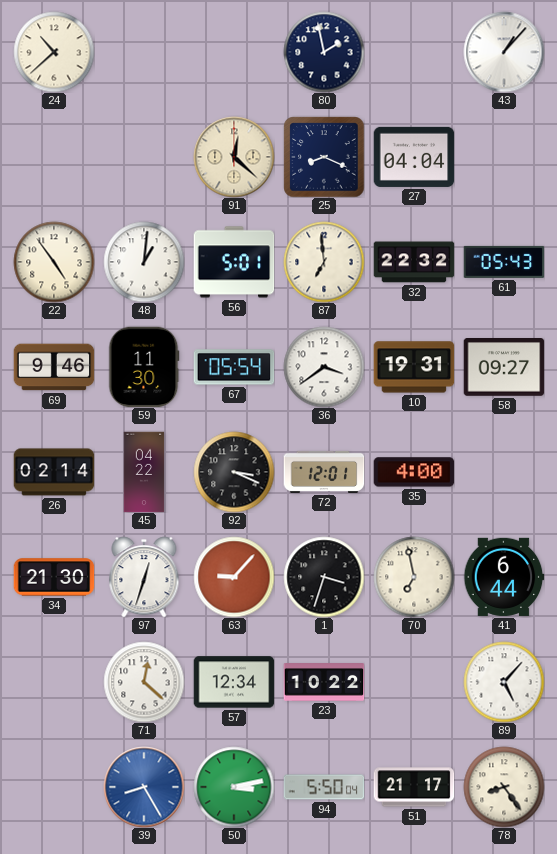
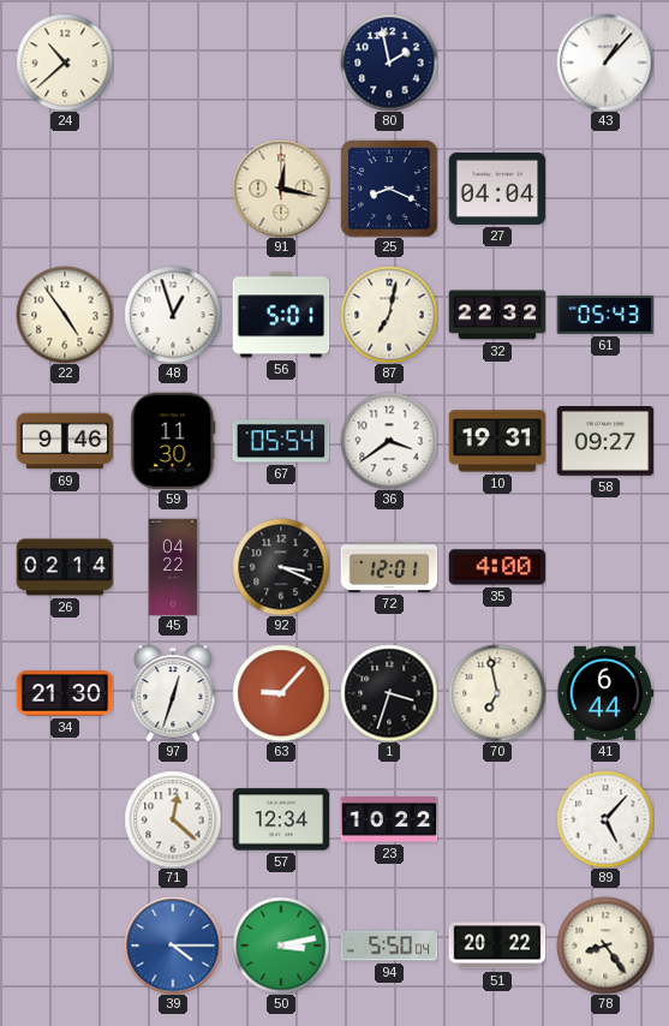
91: 12:22 -> 12:17
48: 1:01 -> 12:57
87: 6:59 -> 7:02
39: 8:25 -> 4:15
51: 21:17 -> 20:22
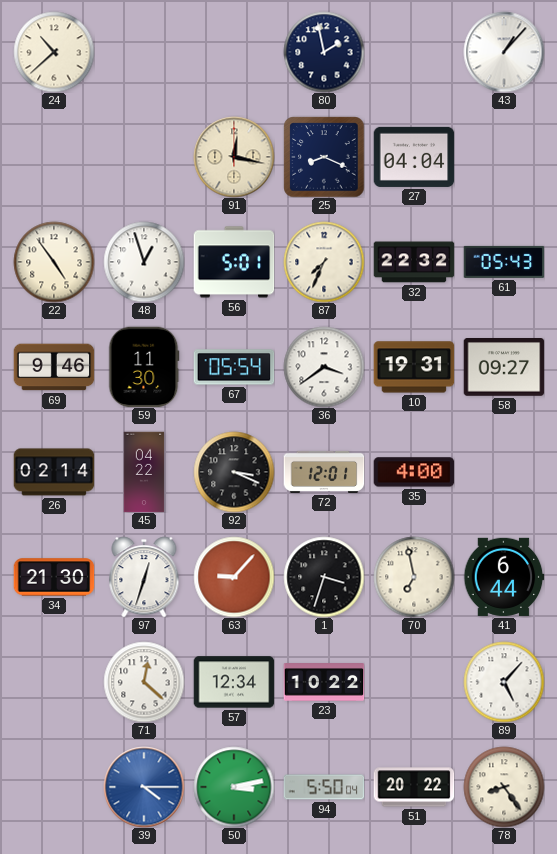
87: 7:02 -> 7:34
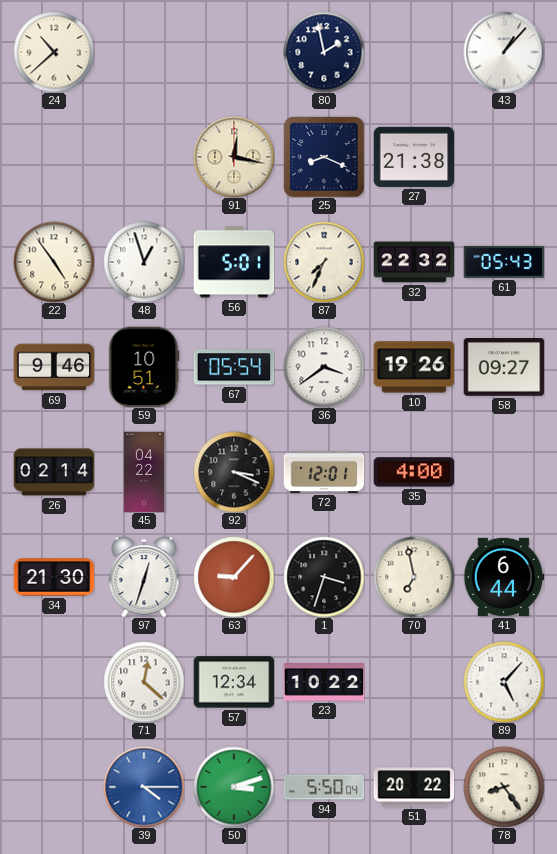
27: 04:04 -> 21:38
59: 11:30 -> 10:51
10: 19:31 -> 19:26
50: 3:13 -> 3:12
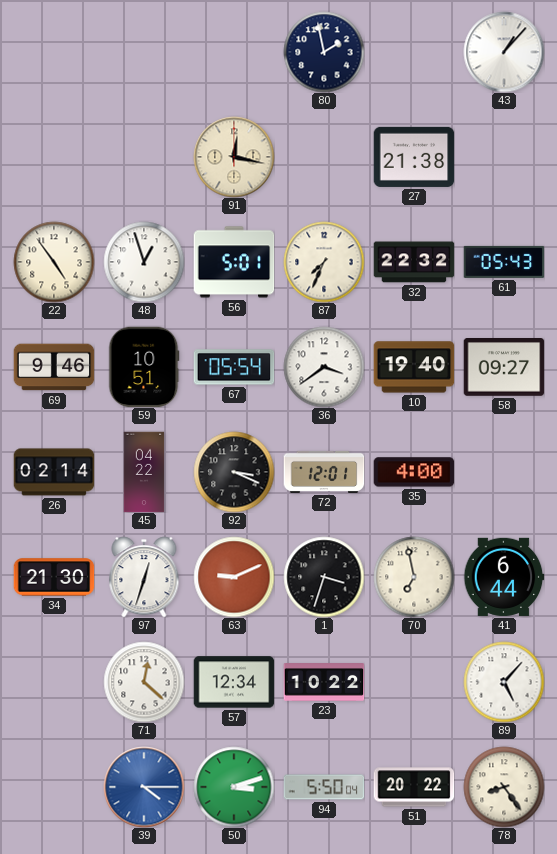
24: 10:38 -> none
25: 8:19 -> none
10: 19:26 -> 19:40
63: 9:07 -> 9:11
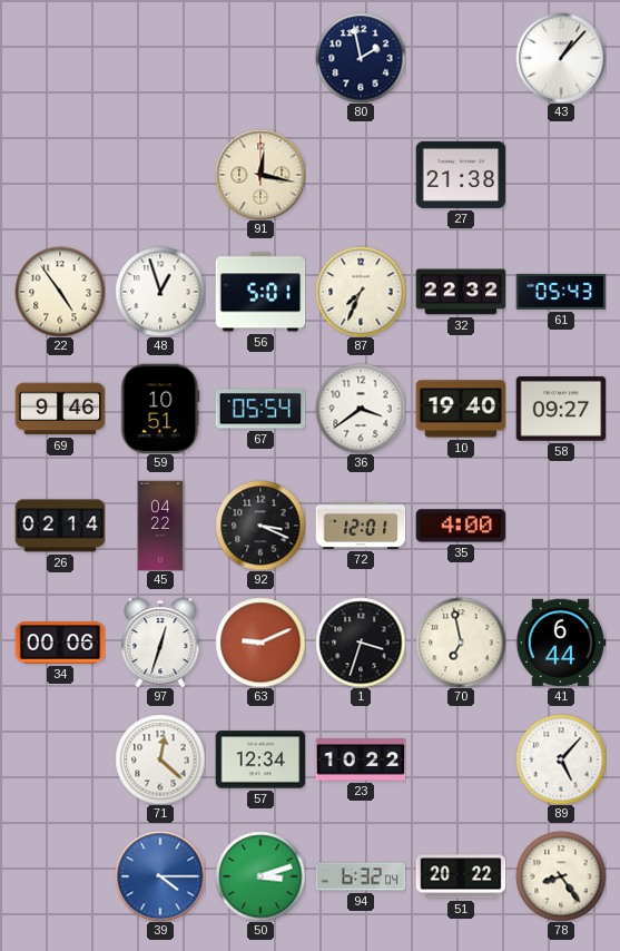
34: 21:30 -> 00:06
94: 5:50 -> 6:32
